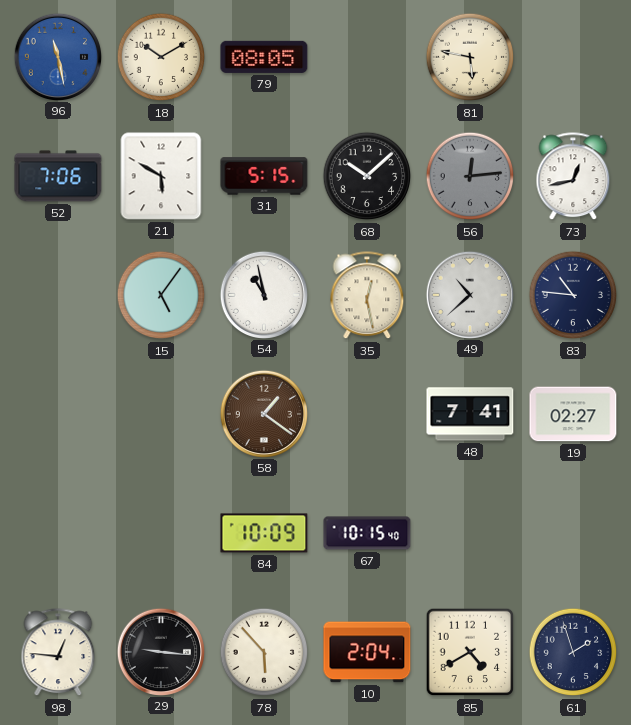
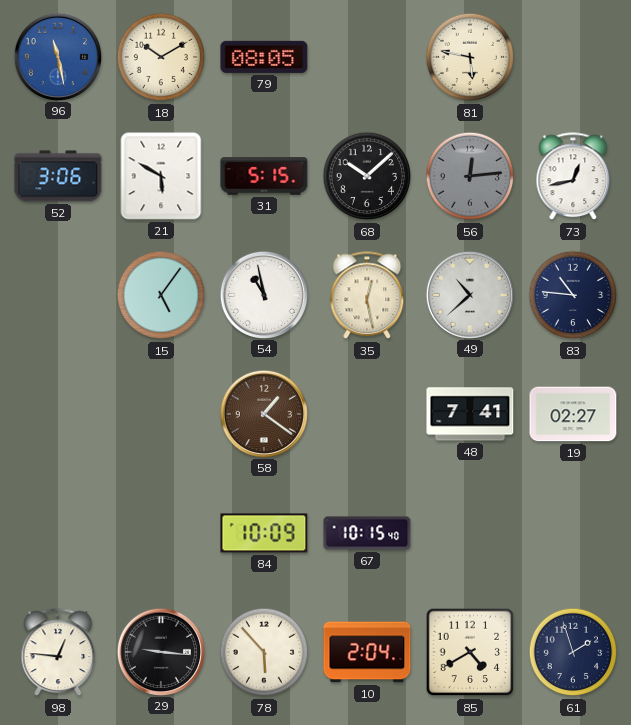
52: 7:06 -> 3:06
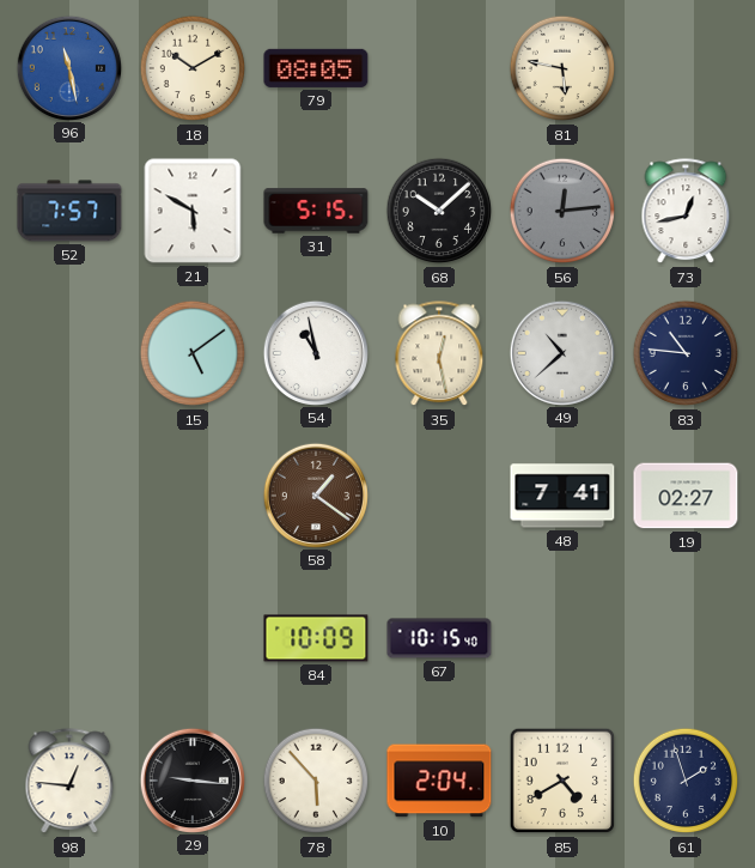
52: 3:06 -> 7:57
15: 5:06 -> 5:09
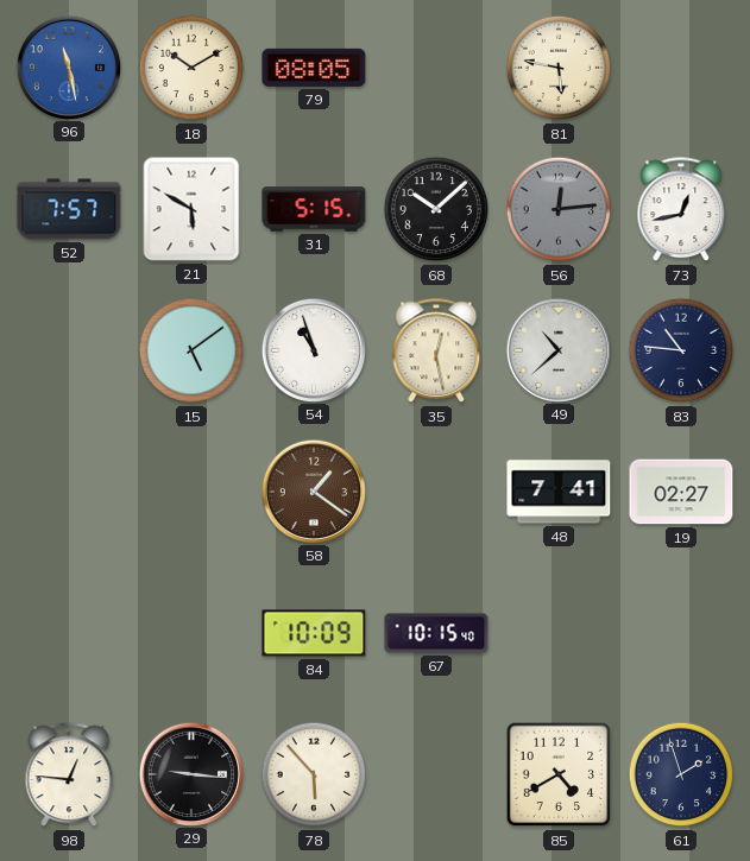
54: 10:58 -> 10:57
10: 2:04 -> none
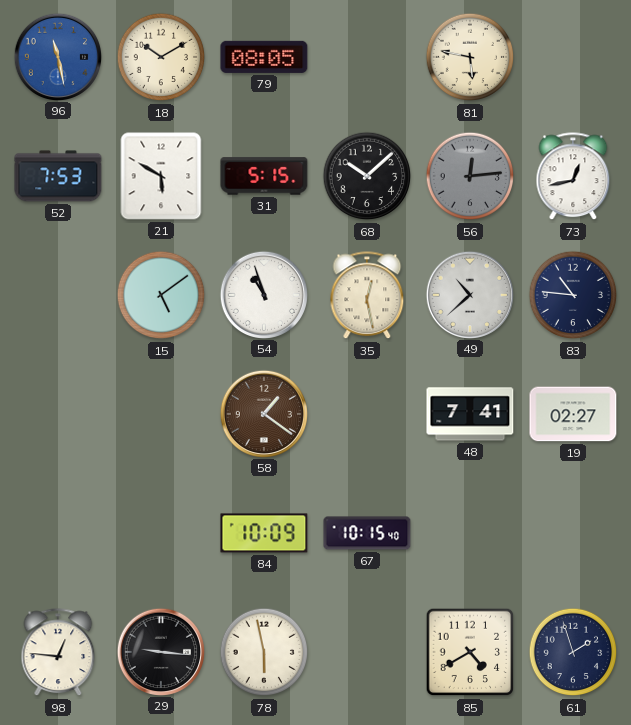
52: 7:57 -> 7:53
78: 5:53 -> 5:58
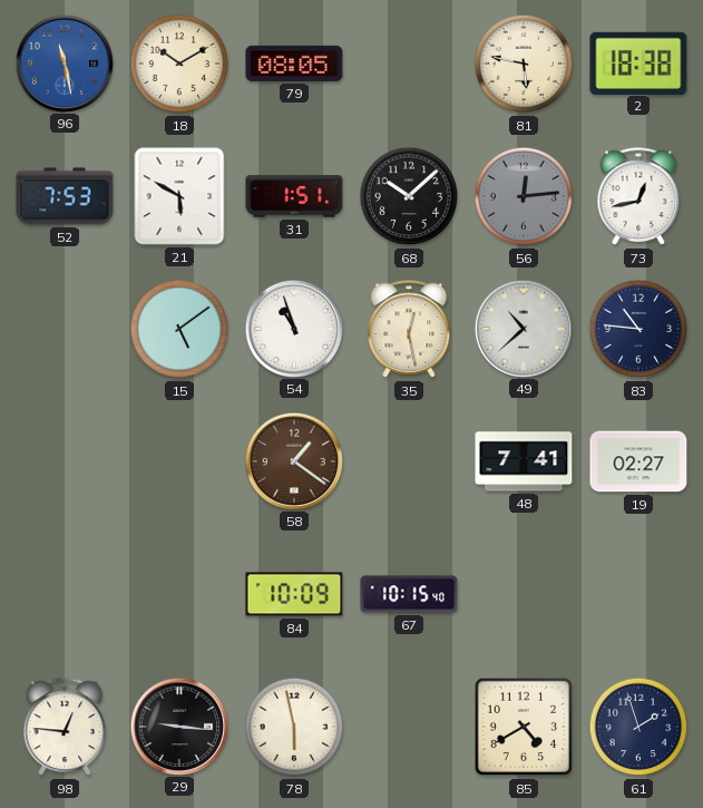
2: none -> 18:38
31: 5:15 -> 1:51
